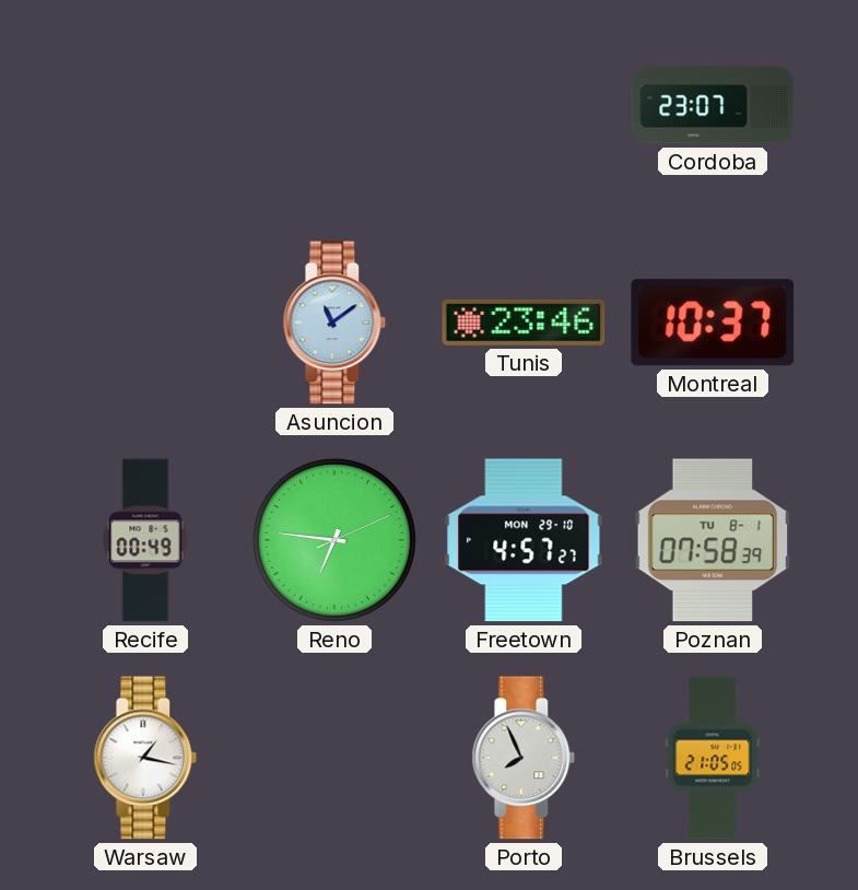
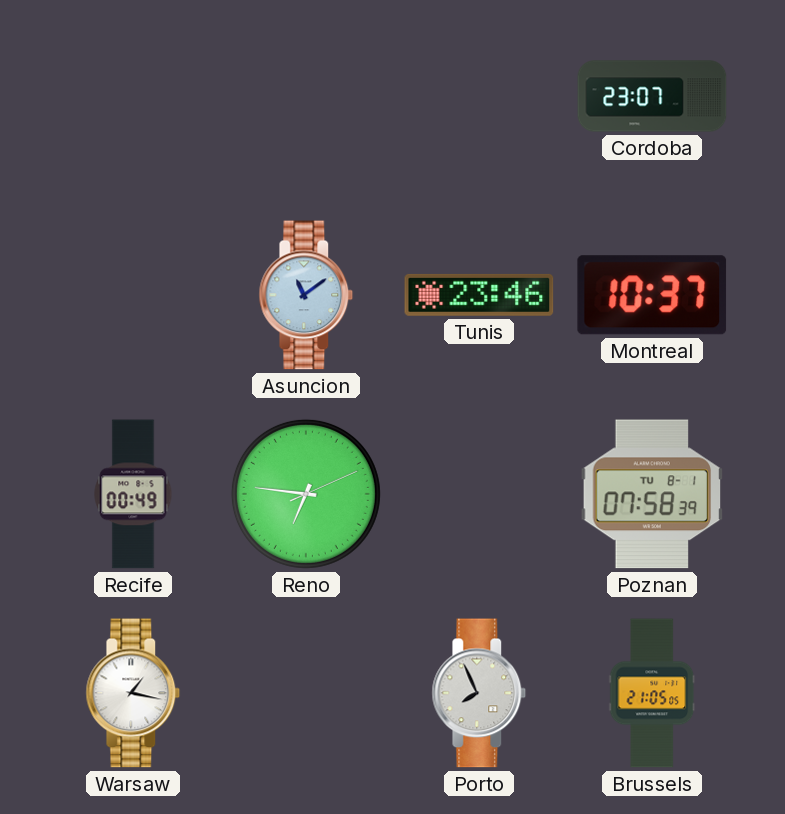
Freetown: 4:57 -> none
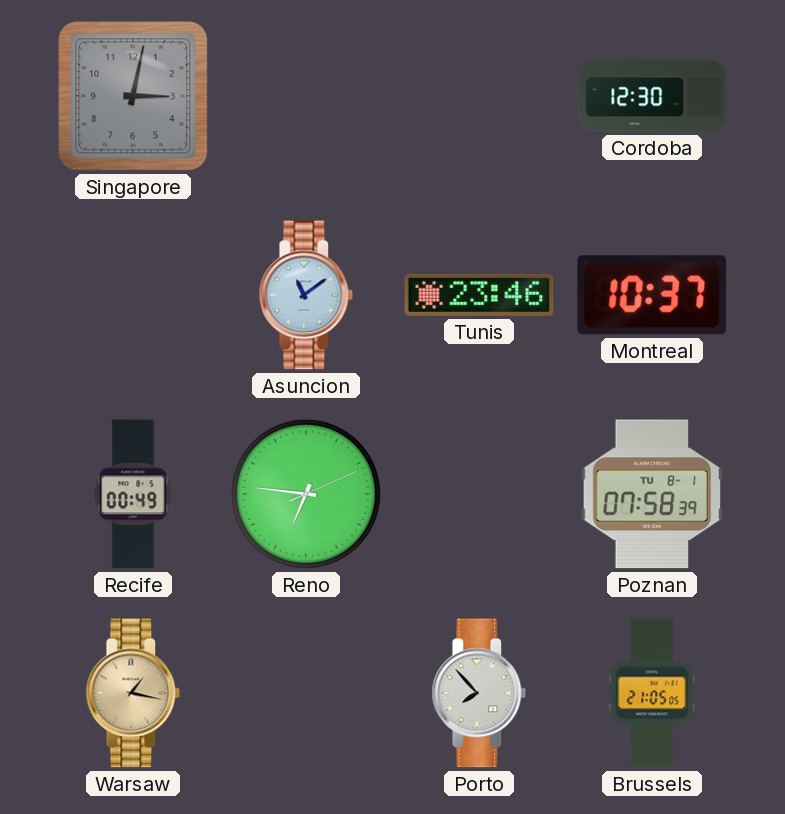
Singapore: none -> 3:02
Cordoba: 23:07 -> 12:30
Warsaw dial: white -> champagne
Porto: 7:56 -> 7:53
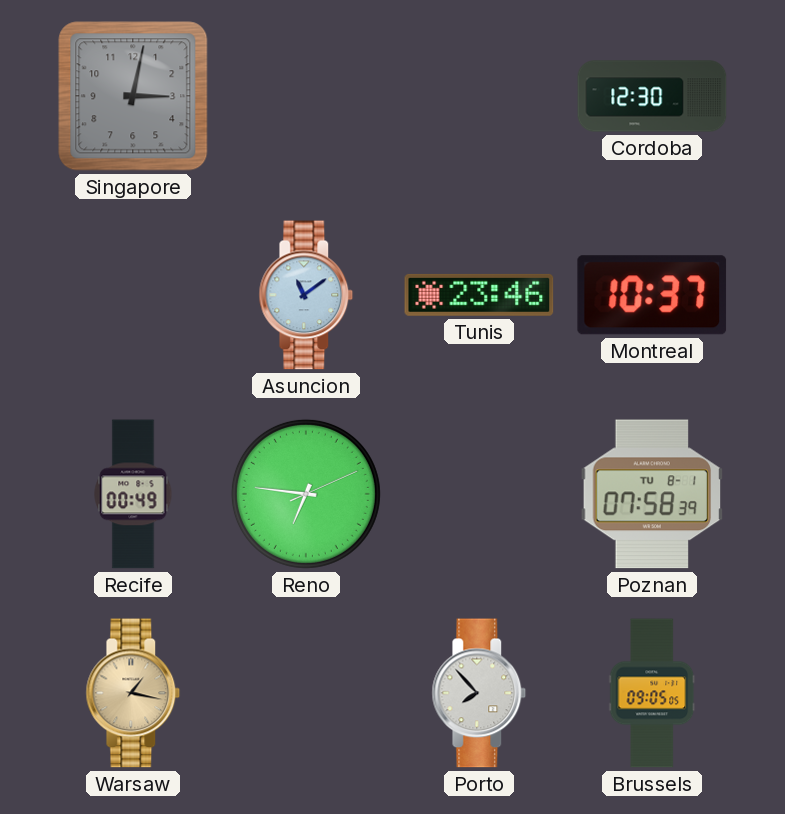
Brussels: 21:05 -> 09:05
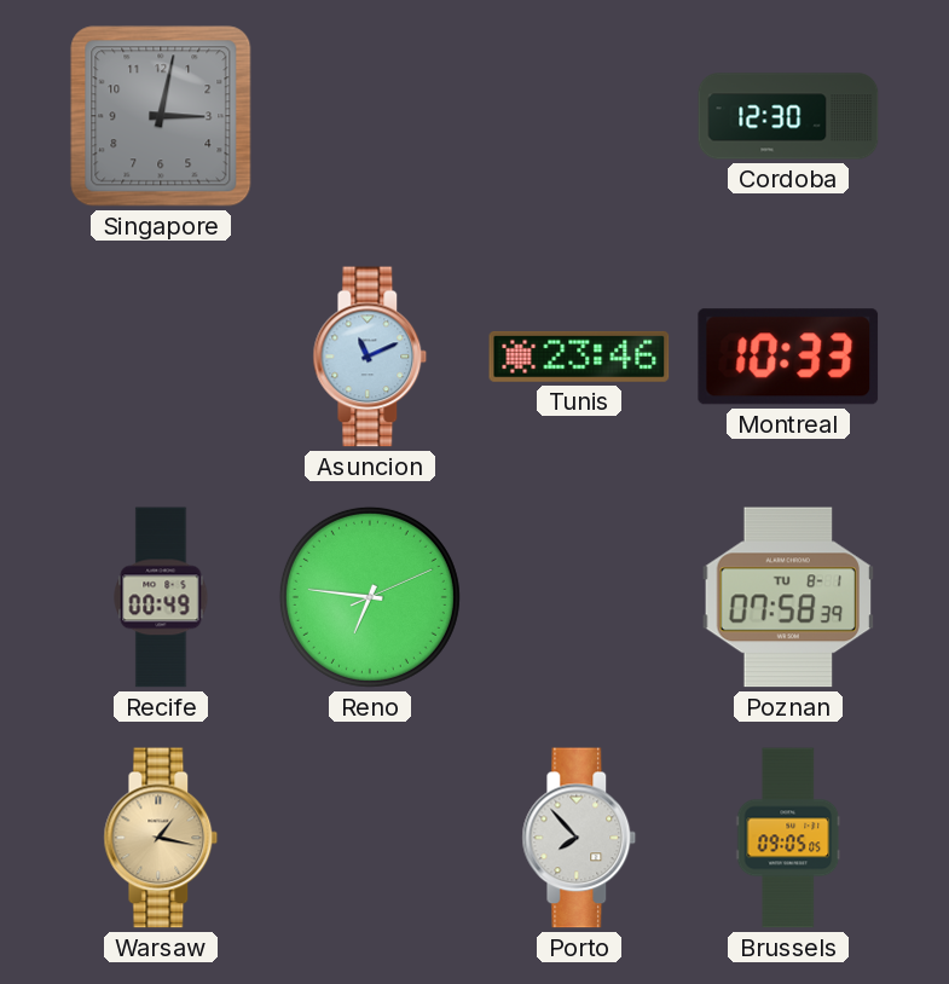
Asuncion: 11:09 -> 11:11
Montreal: 10:37 -> 10:33
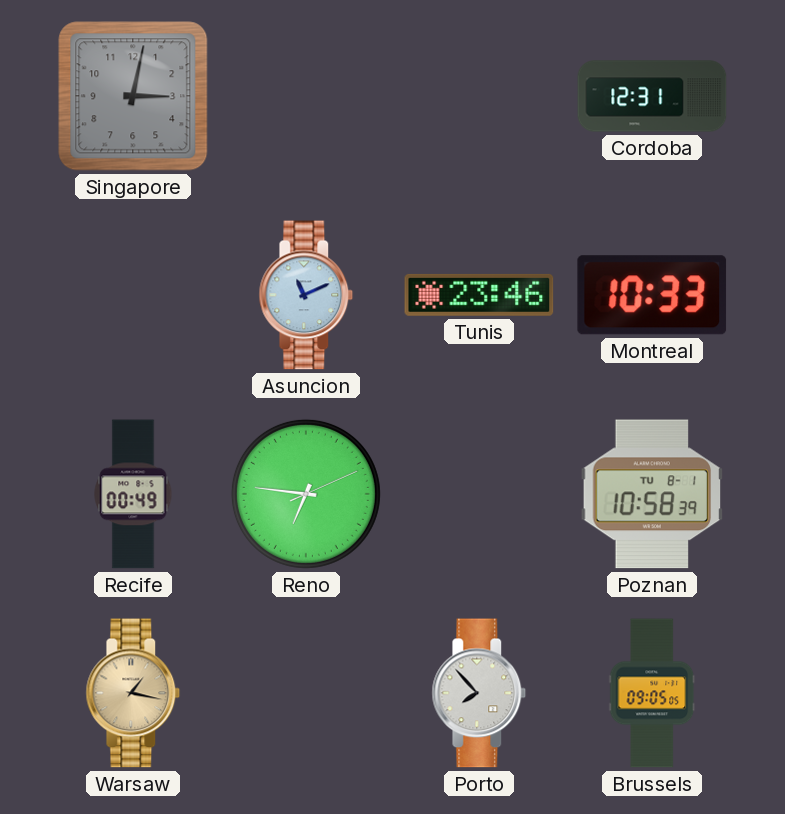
Cordoba: 12:30 -> 12:31
Poznan: 07:58 -> 10:58
